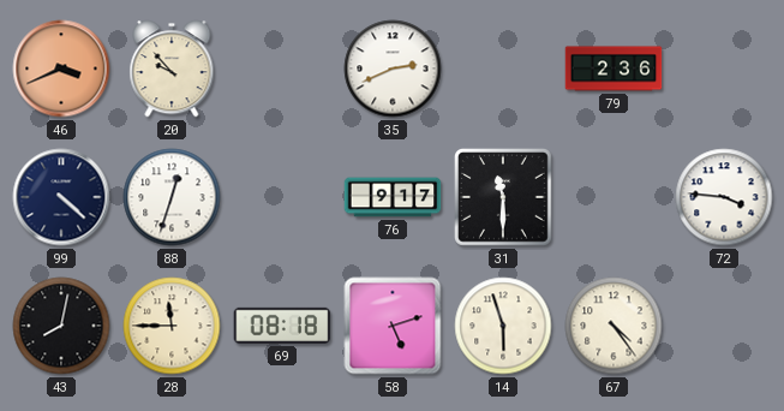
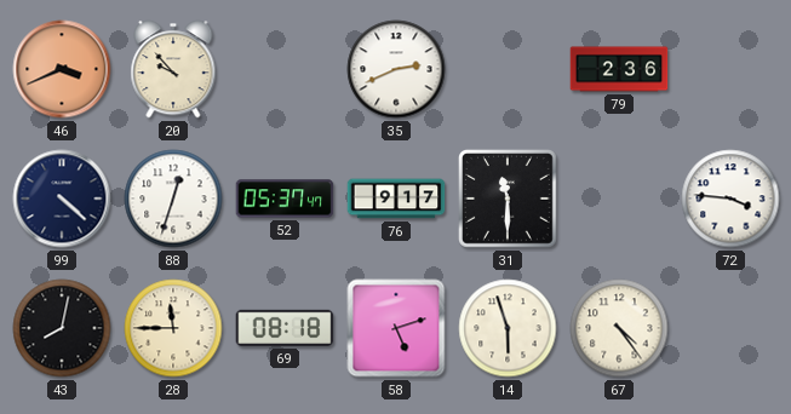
52: none -> 05:37
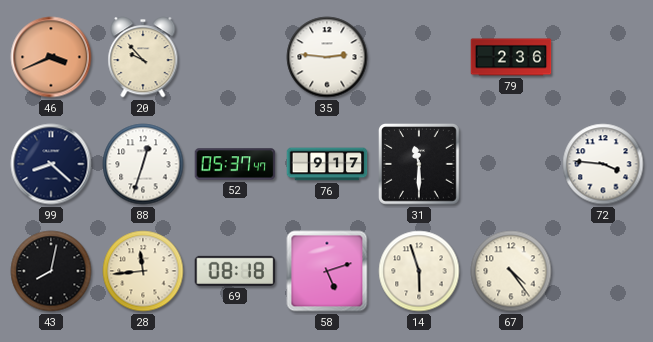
35: 2:41 -> 2:46
99: 4:22 -> 8:22
28: 11:45 -> 11:44
